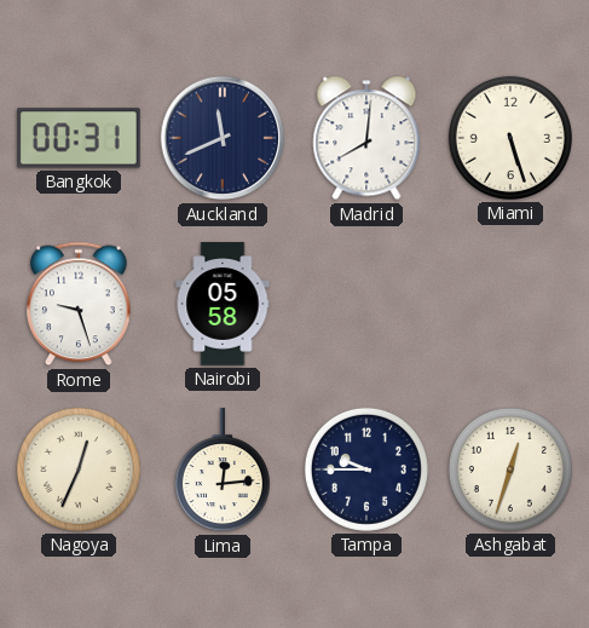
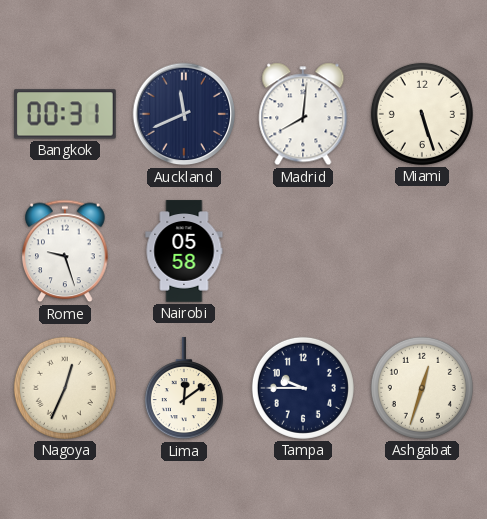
Lima: 12:14 -> 12:09
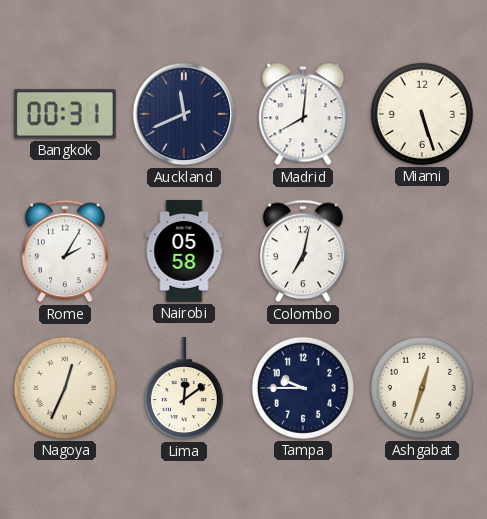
Rome: 9:27 -> 2:05
Colombo: none -> 7:02
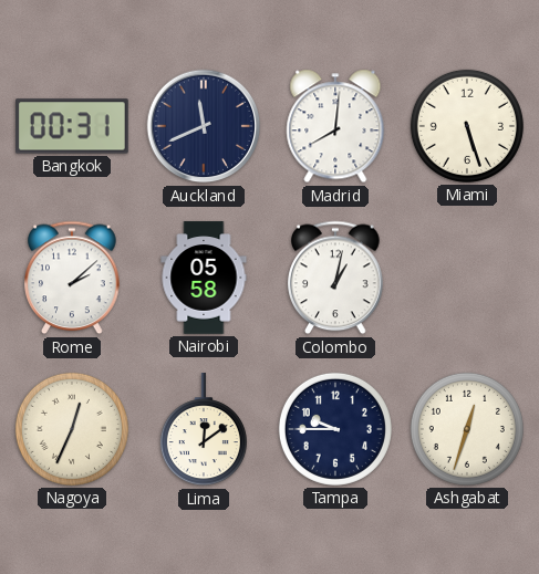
Rome: 2:05 -> 2:08
Colombo: 7:02 -> 1:02
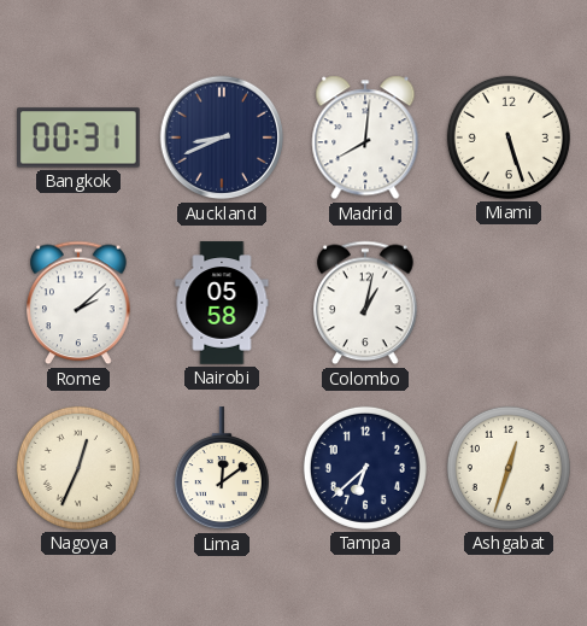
Auckland: 11:41 -> 8:41
Tampa: 9:45 -> 6:38
